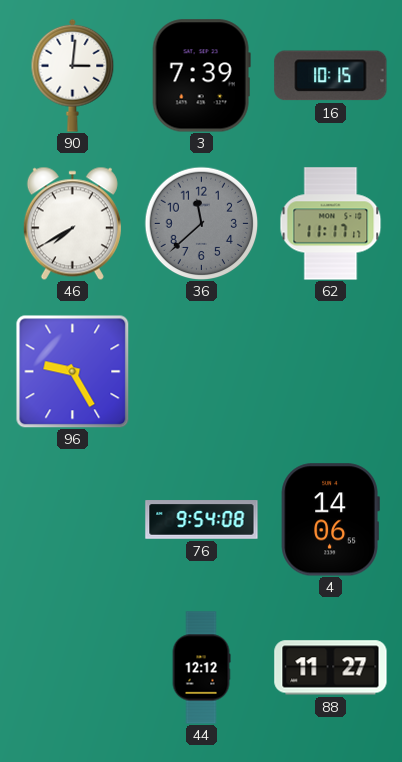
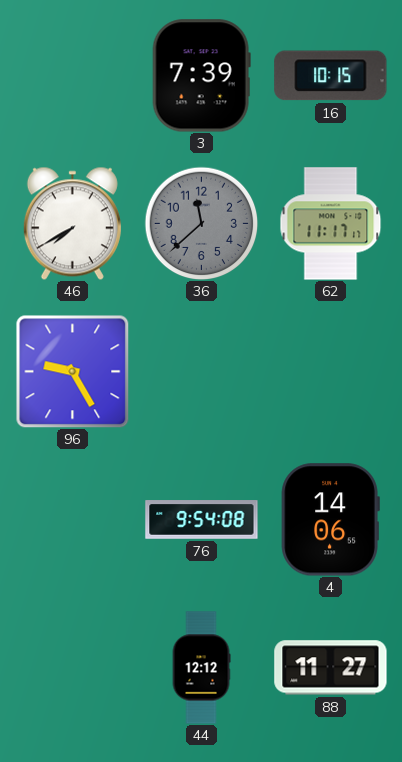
90: 3:01 -> none
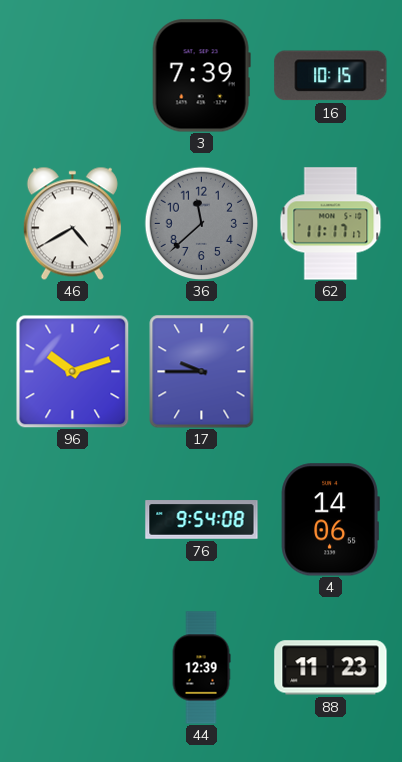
46: 7:40 -> 4:40
96: 9:25 -> 10:12
17: none -> 9:45
44: 12:12 -> 12:39
88: 11:27 -> 11:23
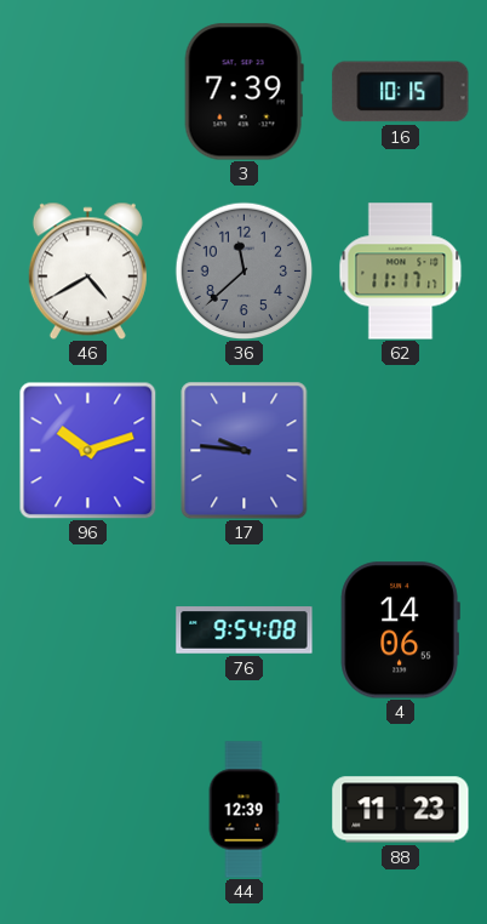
17: 9:45 -> 9:46
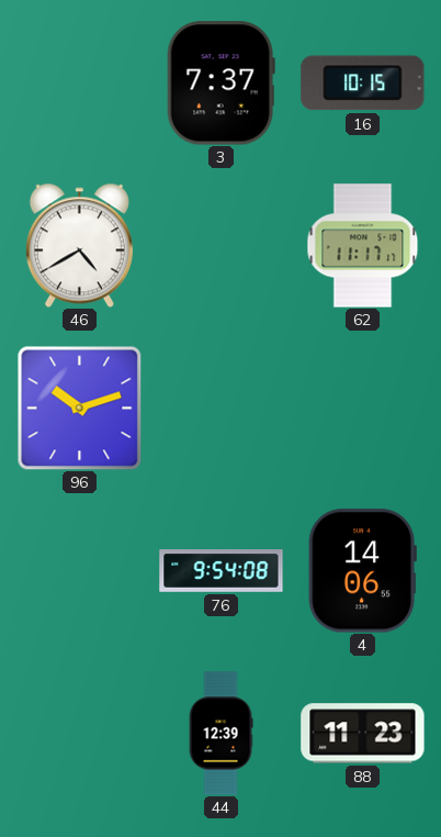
3: 7:39 -> 7:37
36: 11:38 -> none
17: 9:46 -> none
